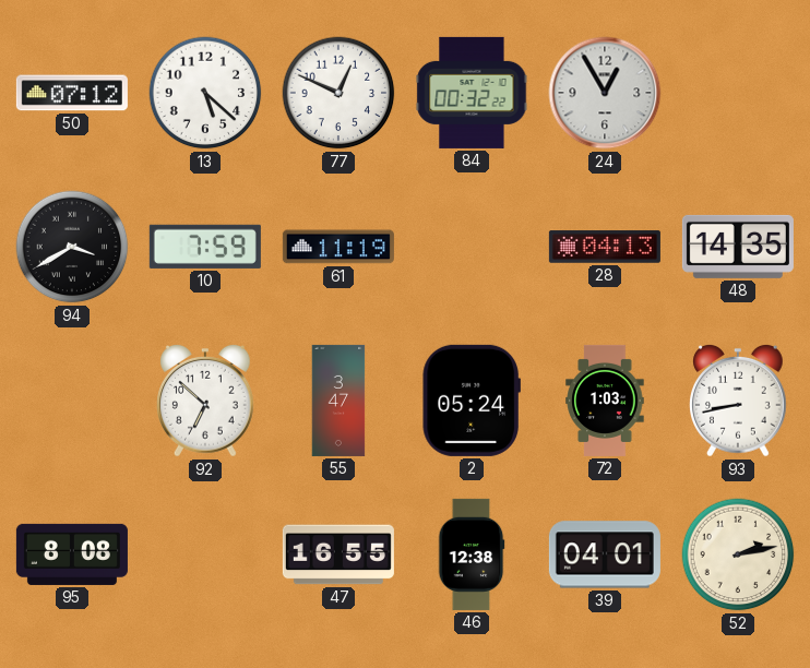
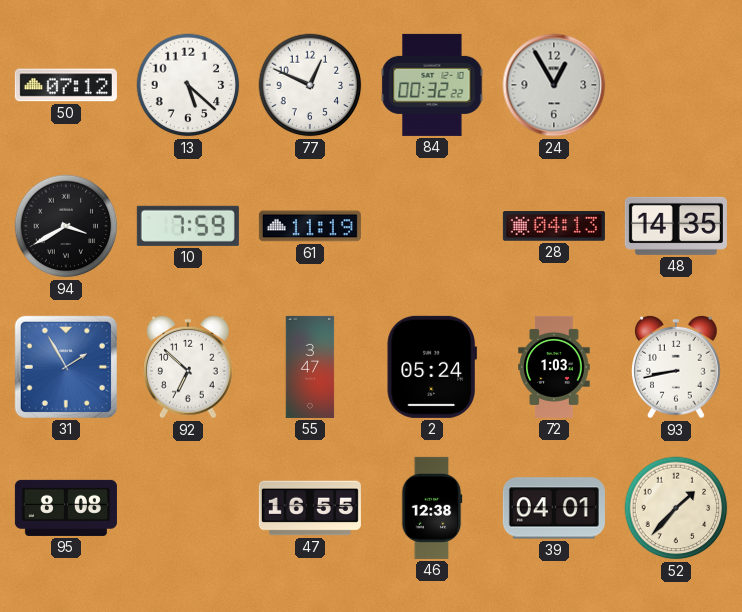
31: none -> 1:55
52: 2:13 -> 1:37
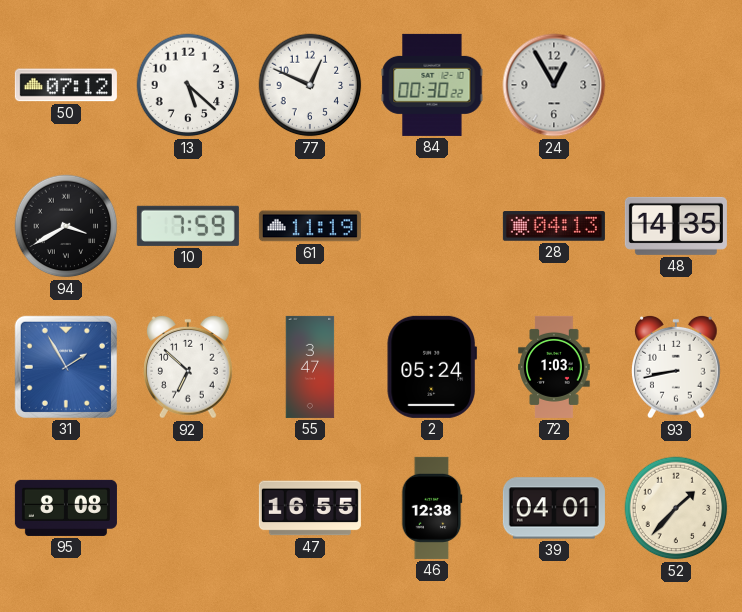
84: 00:32 -> 00:30
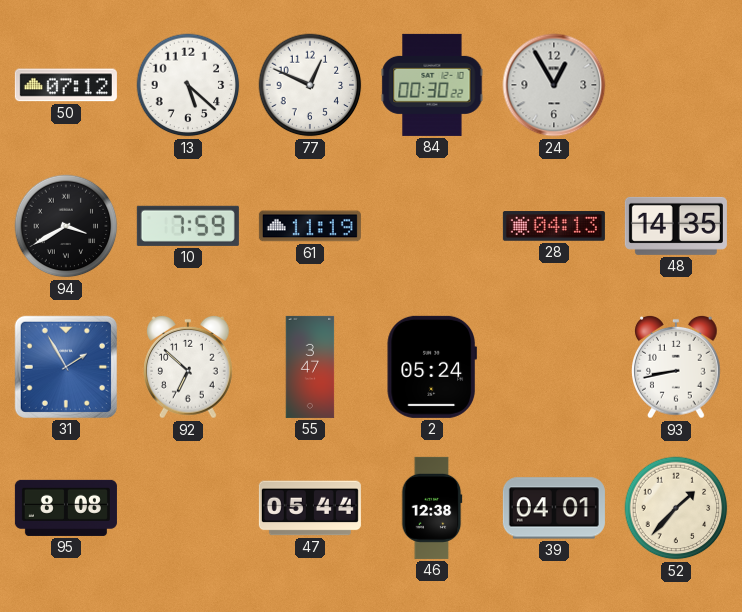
72: 1:03 -> none
47: 16:55 -> 05:44
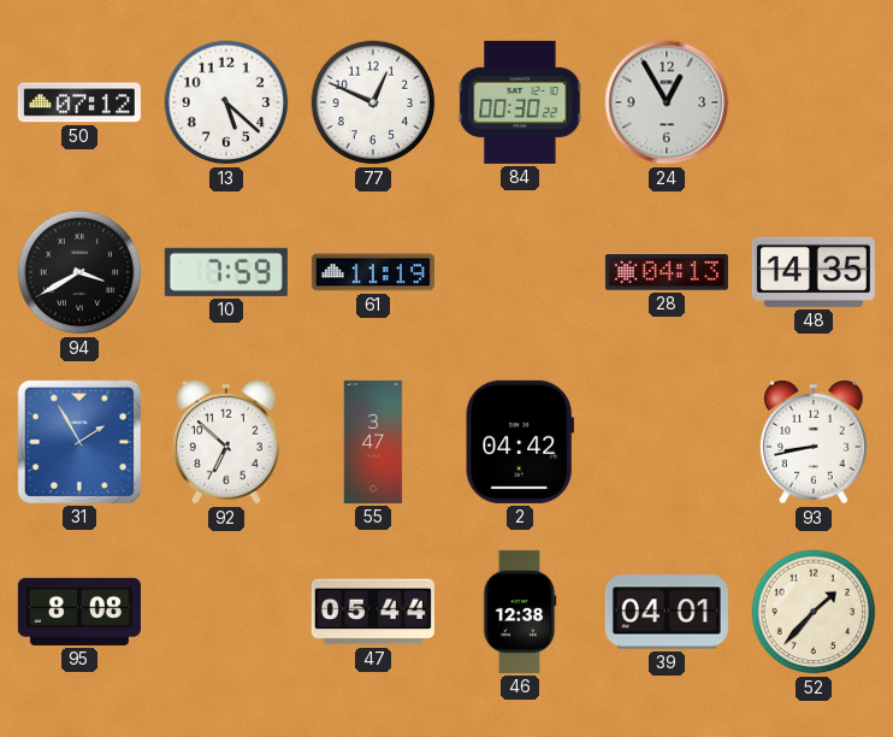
2: 05:24 -> 04:42
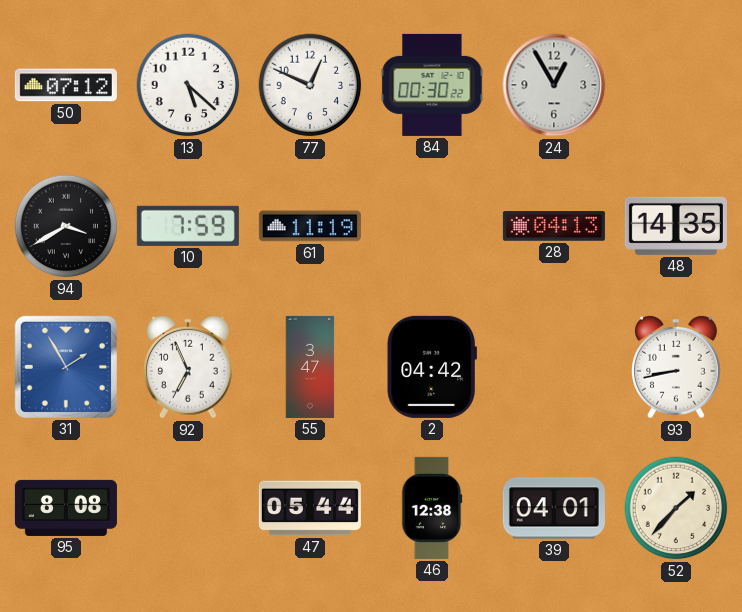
92: 6:52 -> 6:56
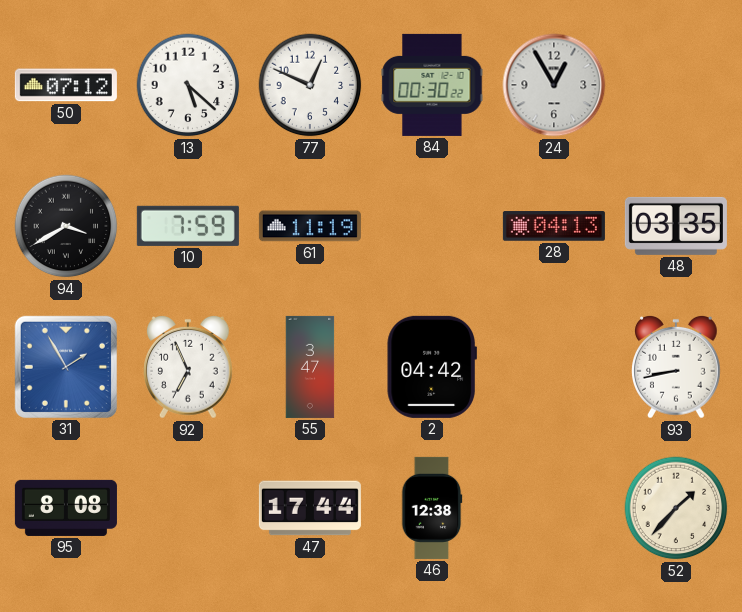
48: 14:35 -> 03:35
47: 05:44 -> 17:44
39: 04:01 -> none
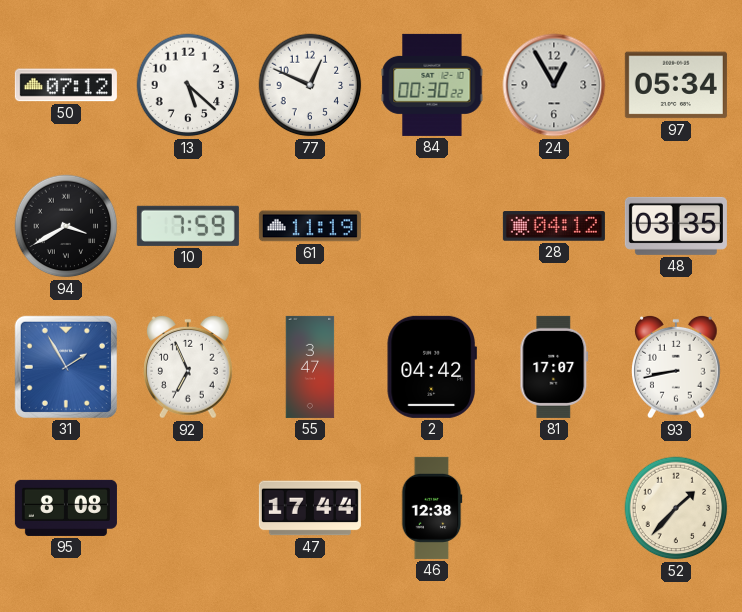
97: none -> 05:34
28: 04:13 -> 04:12
81: none -> 17:07
